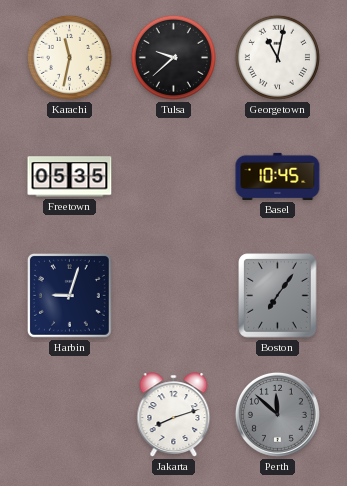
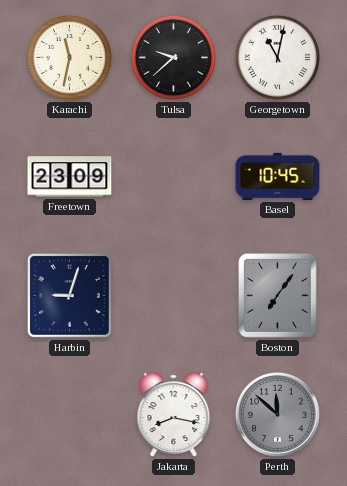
Freetown: 05:35 -> 23:09
Jakarta: 8:12 -> 8:17
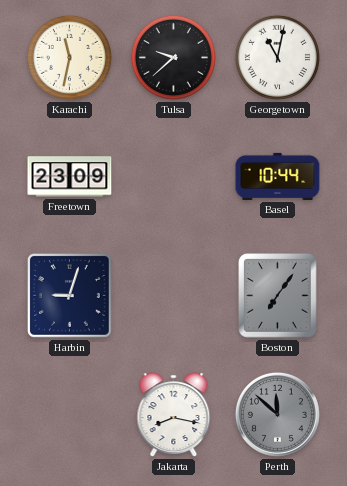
Basel: 10:45 -> 10:44
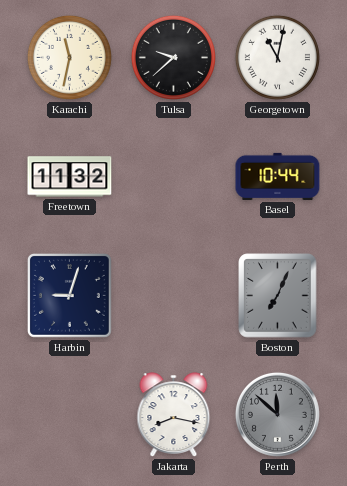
Freetown: 23:09 -> 11:32
Boston: 7:06 -> 7:04
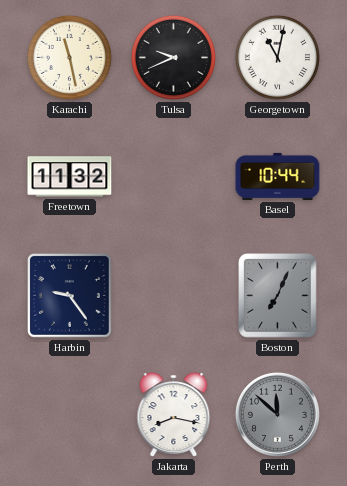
Karachi: 11:32 -> 11:28
Tulsa: 9:38 -> 9:41
Harbin: 9:03 -> 9:24
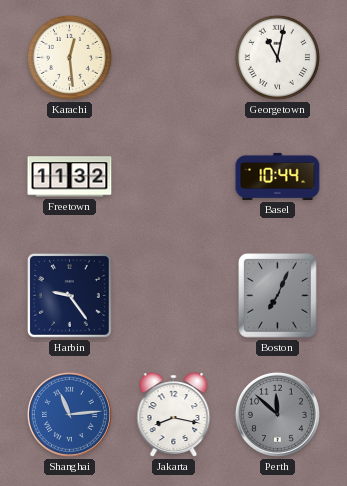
Karachi: 11:28 -> 12:29
Tulsa: 9:41 -> none
Shanghai: none -> 11:14
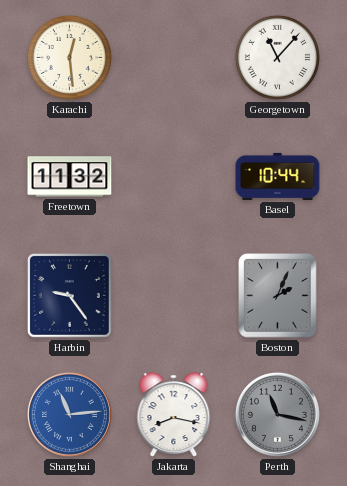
Georgetown: 11:02 -> 11:07
Boston: 7:04 -> 2:04
Perth: 11:52 -> 11:17
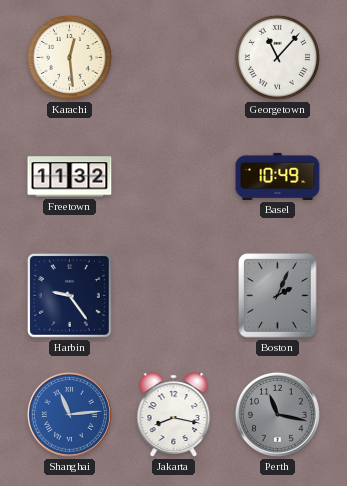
Basel: 10:44 -> 10:49
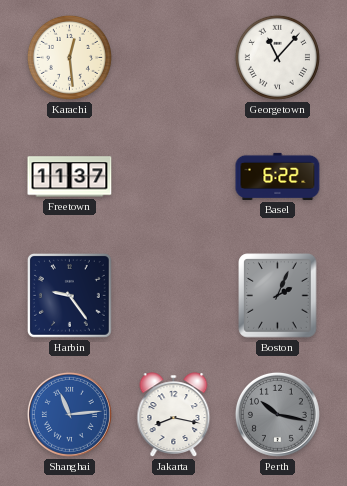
Freetown: 11:32 -> 11:37
Basel: 10:49 -> 6:22
Perth: 11:17 -> 10:17
